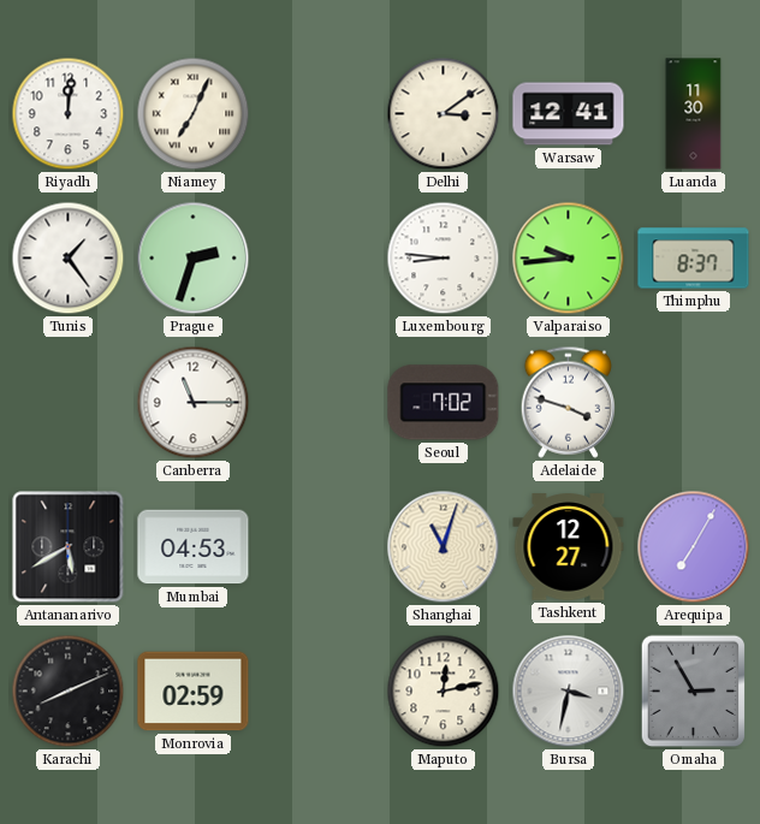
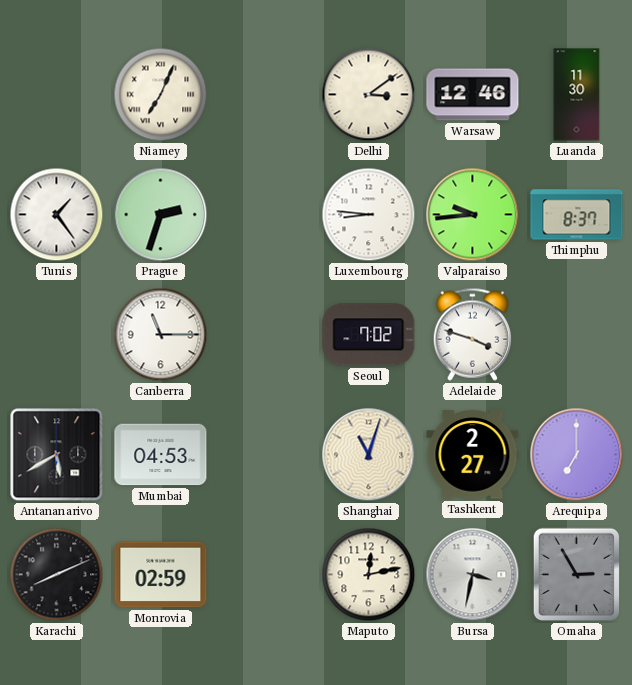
Riyadh: 12:01 -> none
Warsaw: 12:41 -> 12:46
Tashkent: 12:27 -> 2:27
Arequipa: 7:05 -> 7:00
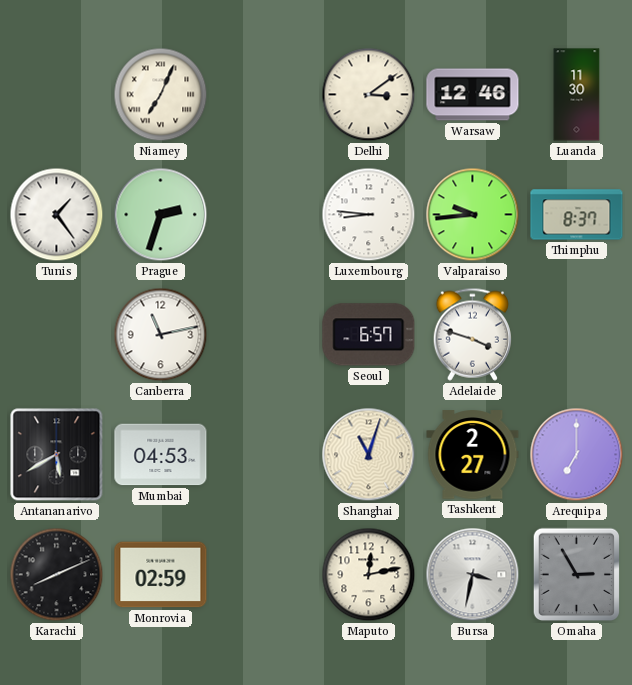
Canberra: 11:15 -> 11:13
Seoul: 7:02 -> 6:57
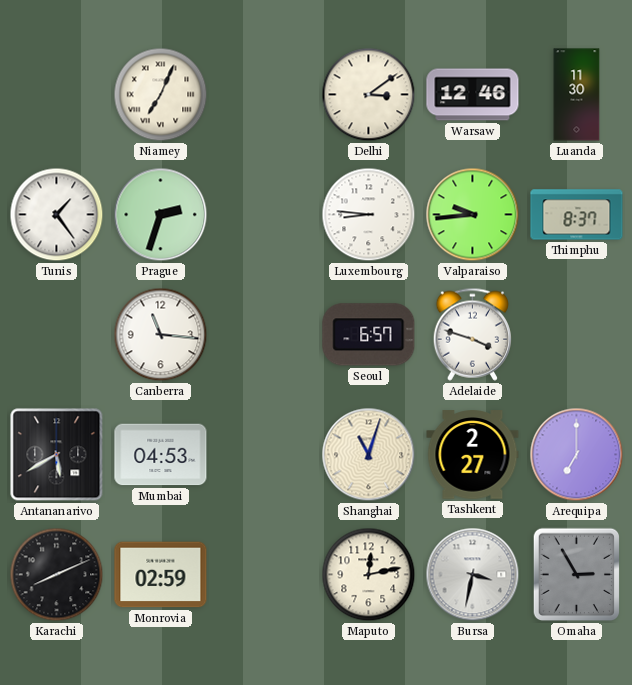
Canberra: 11:13 -> 11:16
